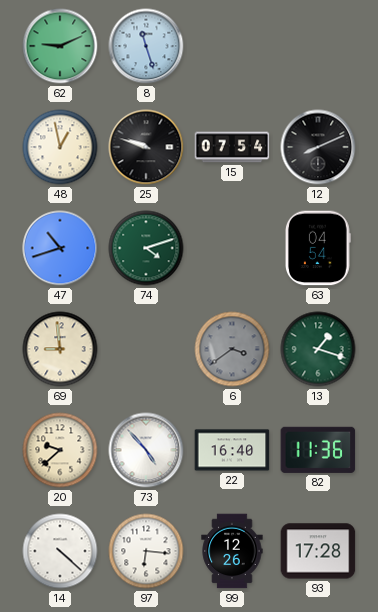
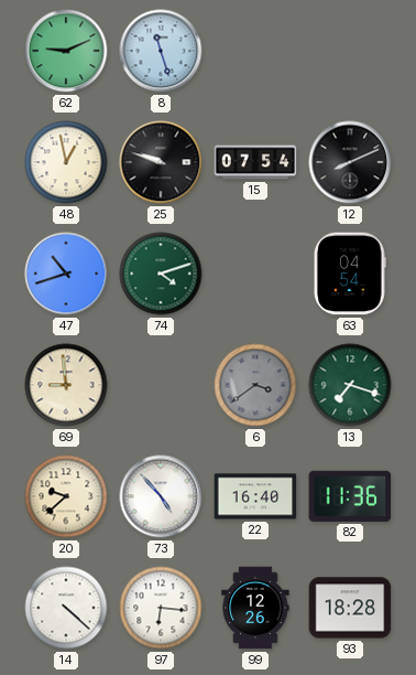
13: 1:18 -> 7:18
93: 17:28 -> 18:28
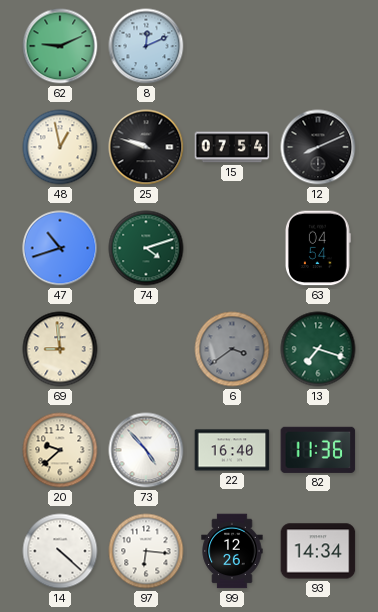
8: 11:27 -> 12:11
93: 18:28 -> 14:34
